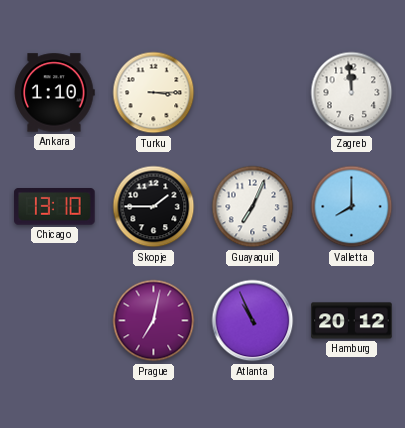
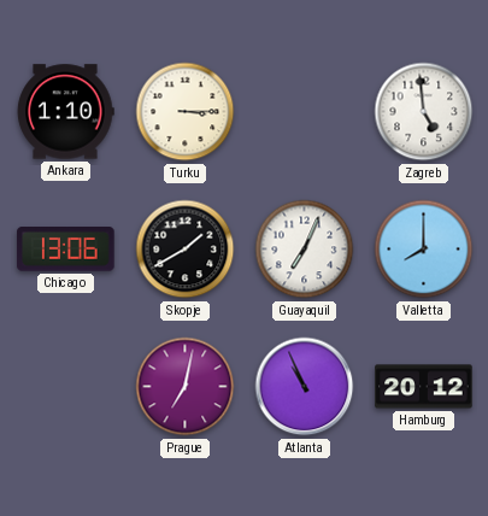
Zagreb: 11:59 -> 4:59
Chicago: 13:10 -> 13:06
Skopje: 1:45 -> 1:40
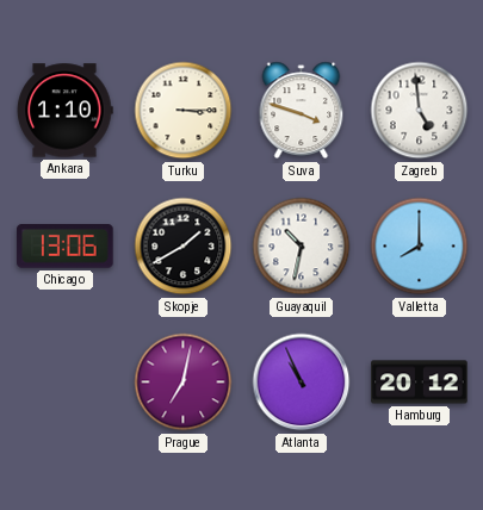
Suva: none -> 3:48
Guayaquil: 7:04 -> 10:32
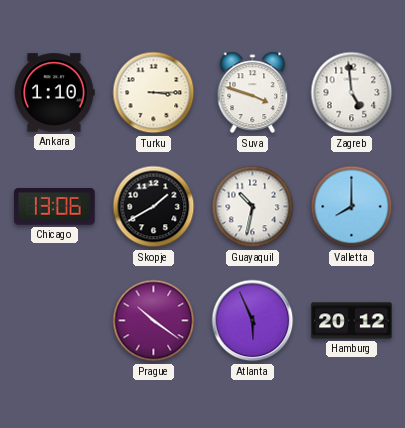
Prague: 7:02 -> 10:21
Atlanta: 10:56 -> 5:56
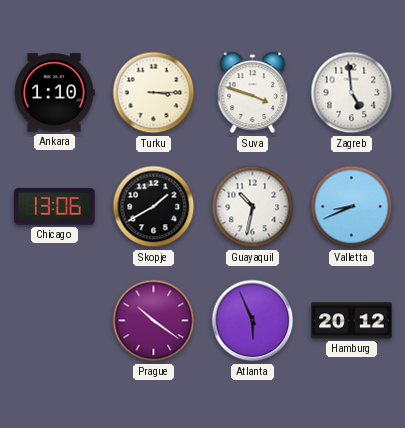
Valletta: 8:00 -> 8:41
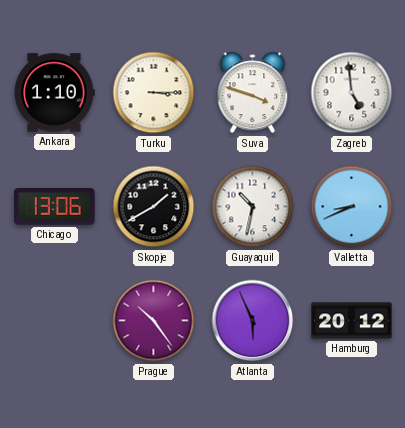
Prague: 10:21 -> 10:24
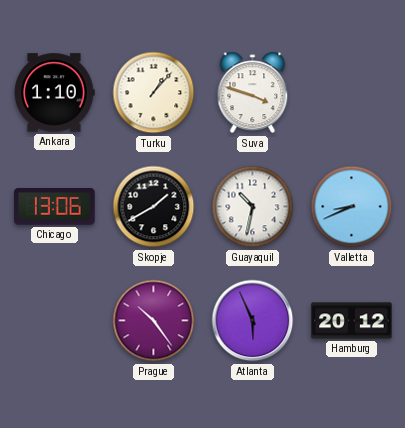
Turku: 3:15 -> 1:07
Zagreb: 4:59 -> none
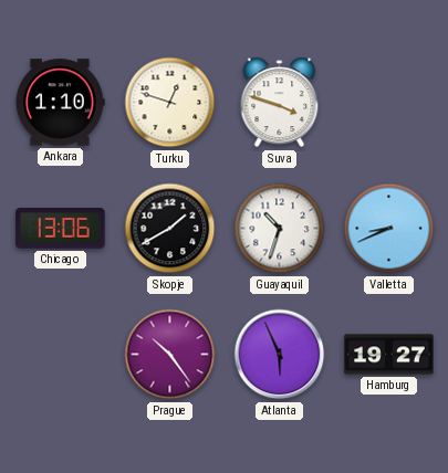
Turku: 1:07 -> 12:48
Guayaquil: 10:32 -> 10:33
Hamburg: 20:12 -> 19:27
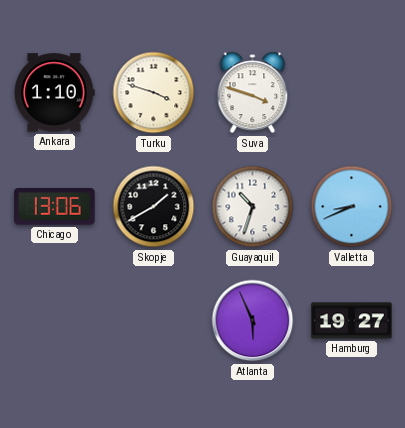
Turku: 12:48 -> 3:48
Prague: 10:24 -> none
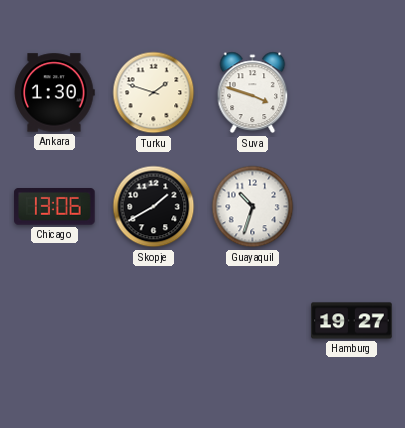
Ankara: 1:10 -> 1:30
Turku: 3:48 -> 1:48
Valletta: 8:41 -> none
Atlanta: 5:56 -> none
